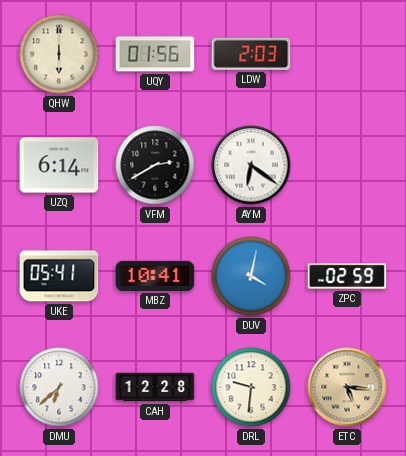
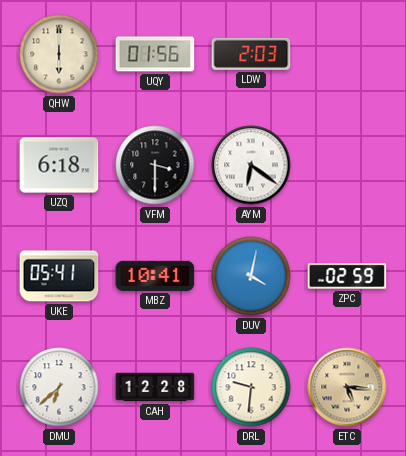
UZQ: 6:14 -> 6:18
VFM: 2:40 -> 3:30
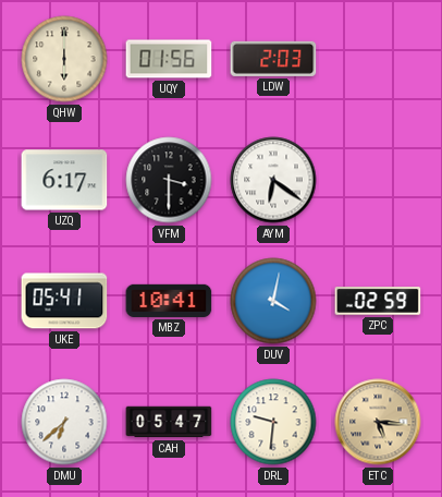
UZQ: 6:18 -> 6:17
CAH: 12:28 -> 05:47
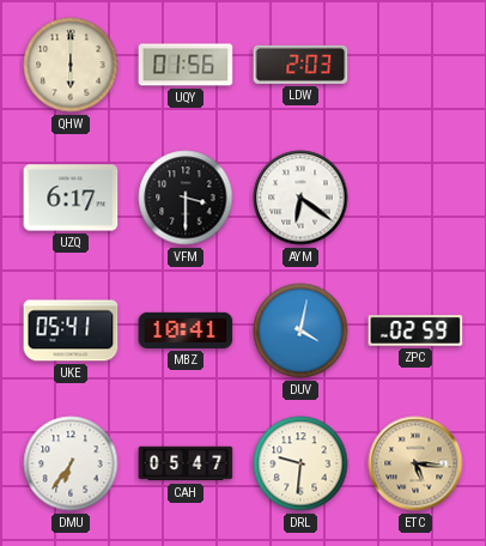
DMU: 6:38 -> 6:36
